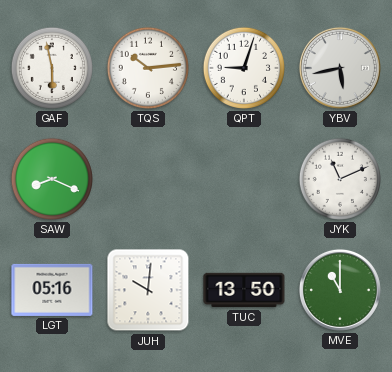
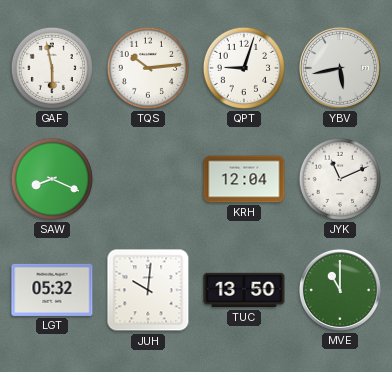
KRH: none -> 12:04
LGT: 05:16 -> 05:32
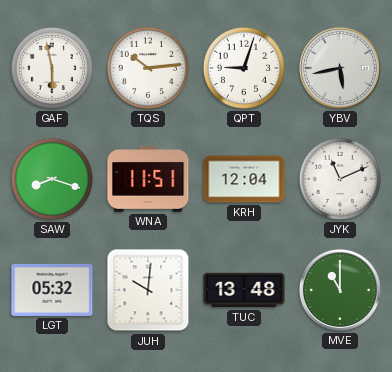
SAW: 8:19 -> 8:18
WNA: none -> 11:51
TUC: 13:50 -> 13:48
